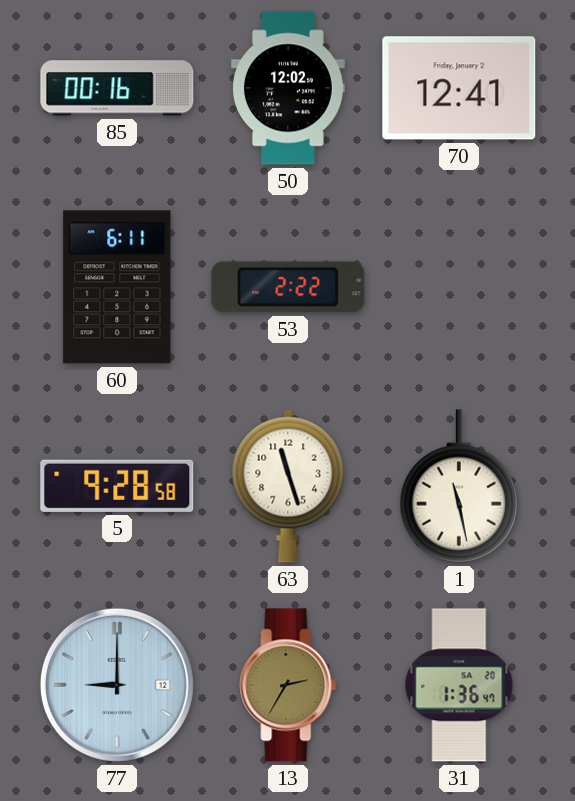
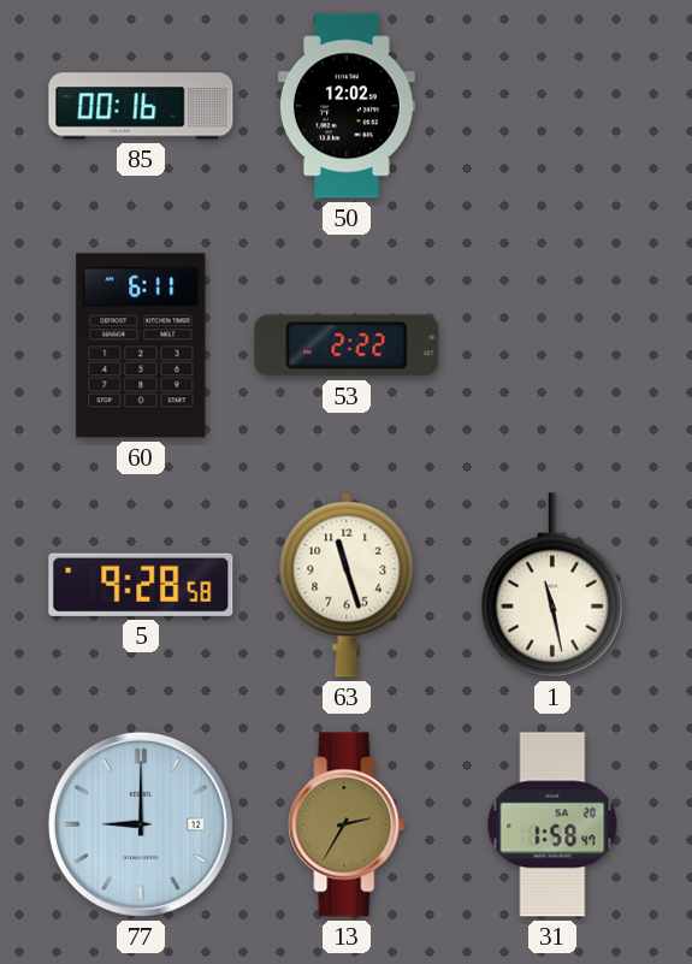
70: 12:41 -> none
31: 1:36 -> 1:58
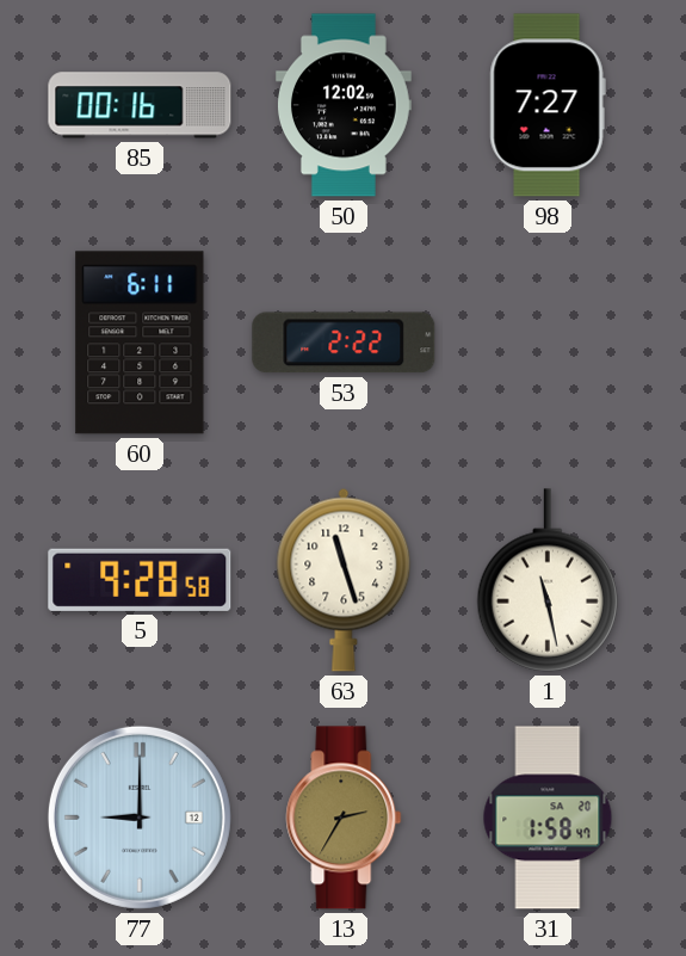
98: none -> 7:27
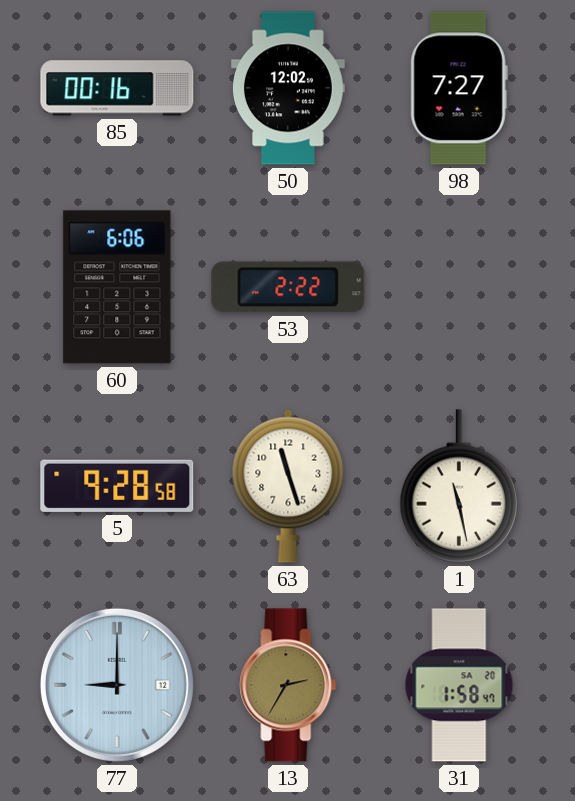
60: 6:11 -> 6:06
